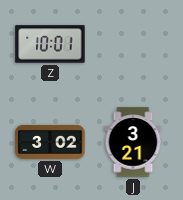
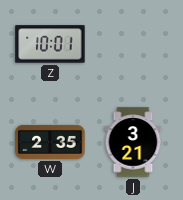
W: 3:02 -> 2:35
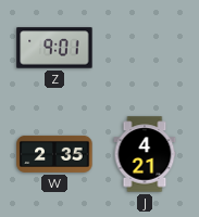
Z: 10:01 -> 9:01
J: 3:21 -> 4:21
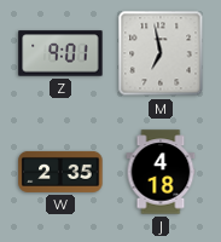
M: none -> 6:58
J: 4:21 -> 4:18
